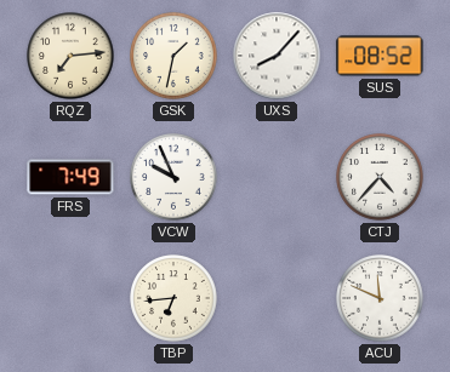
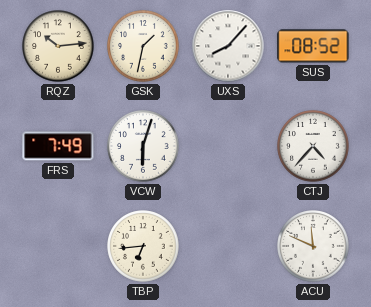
RQZ: 7:14 -> 10:14
VCW: 9:56 -> 6:03
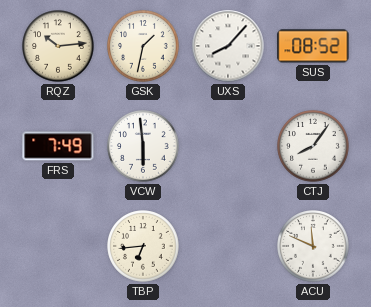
VCW: 6:03 -> 5:59
CTJ: 4:37 -> 8:06
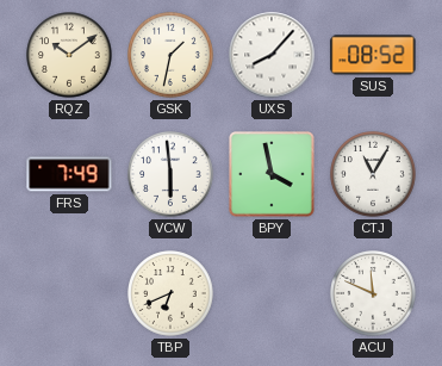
RQZ: 10:14 -> 10:09
BPY: none -> 3:58
CTJ: 8:06 -> 11:05
TBP: 6:44 -> 6:41
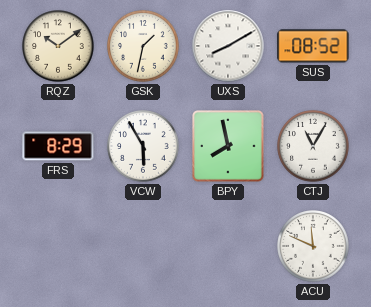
UXS: 8:07 -> 8:10
FRS: 7:49 -> 8:29
VCW: 5:59 -> 5:55
BPY: 3:58 -> 7:58
TBP: 6:41 -> none
